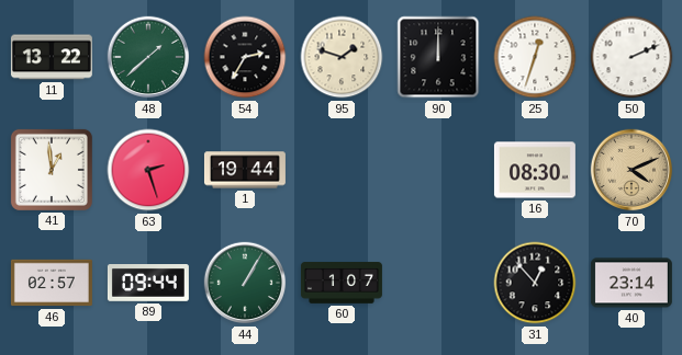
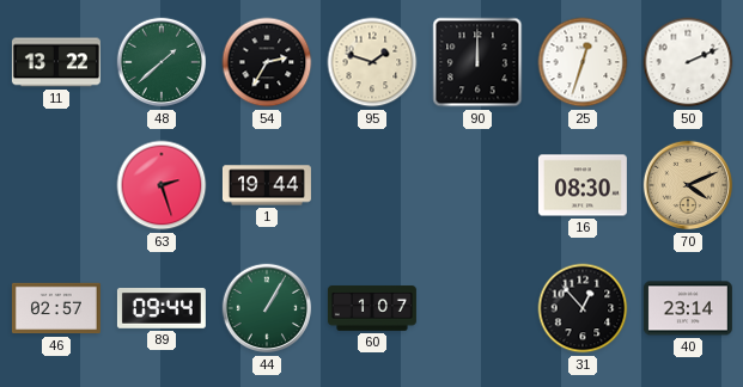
41: 12:59 -> none
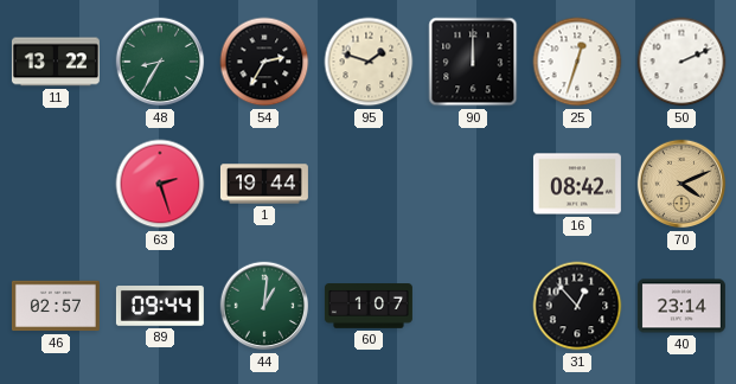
48: 1:38 -> 8:35
16: 08:30 -> 08:42
44: 1:05 -> 1:01
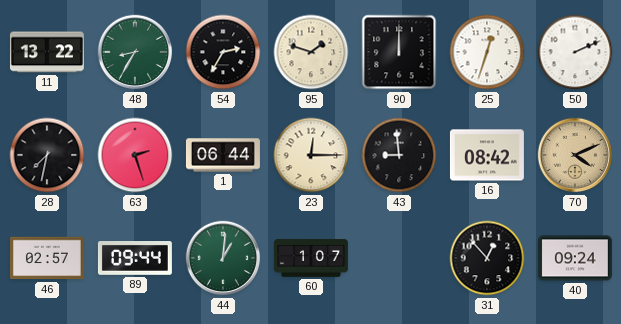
28: none -> 7:32
1: 19:44 -> 06:44
23: none -> 12:15
43: none -> 8:59
40: 23:14 -> 09:24
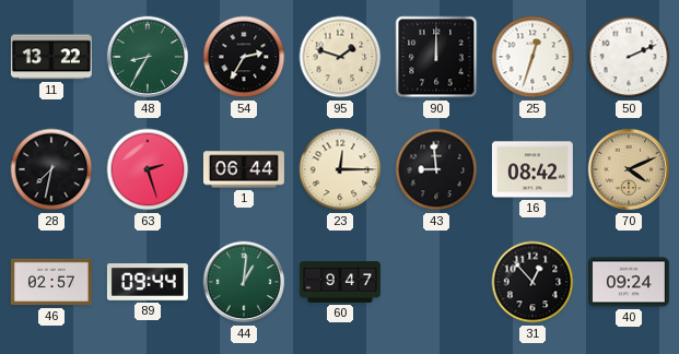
60: 1:07 -> 9:47
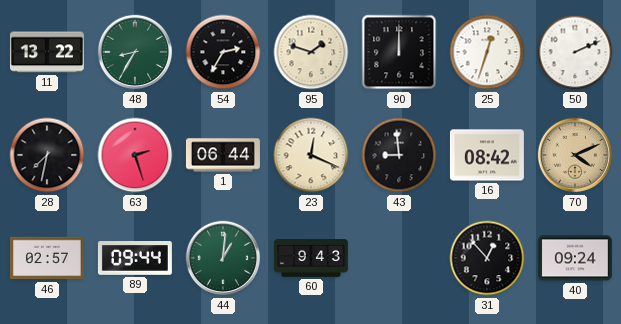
23: 12:15 -> 12:19
60: 9:47 -> 9:43
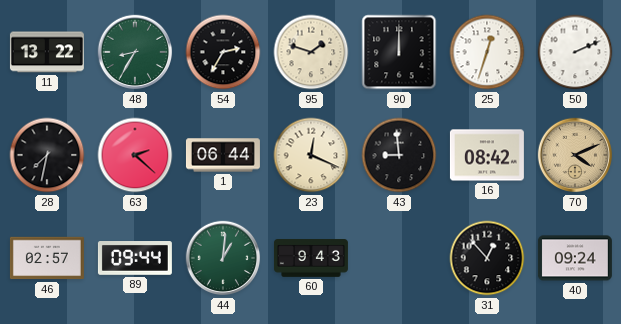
63: 2:27 -> 2:22
